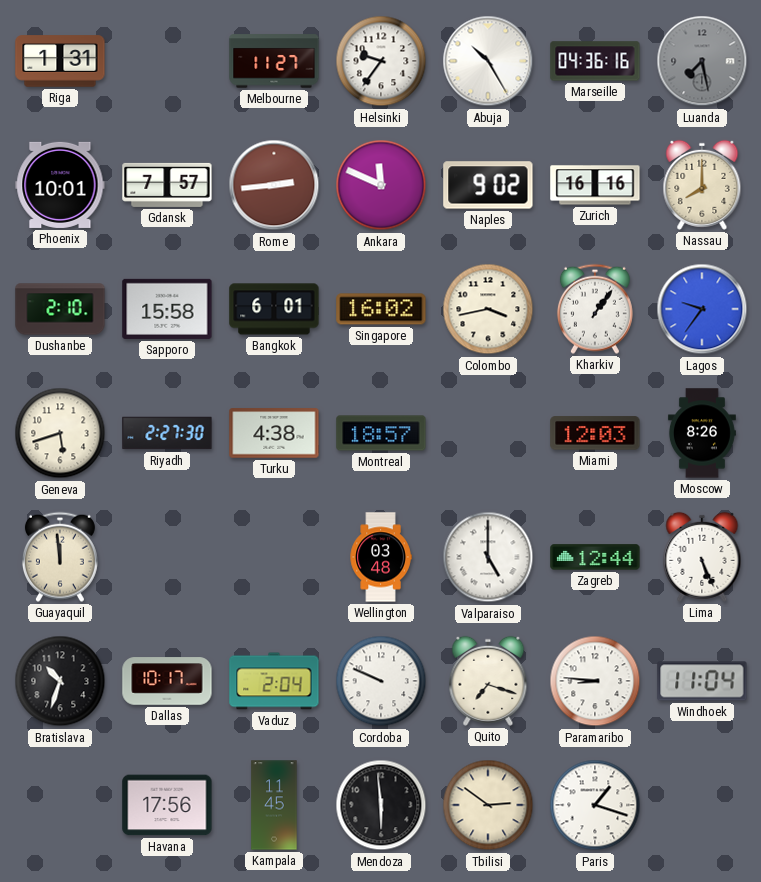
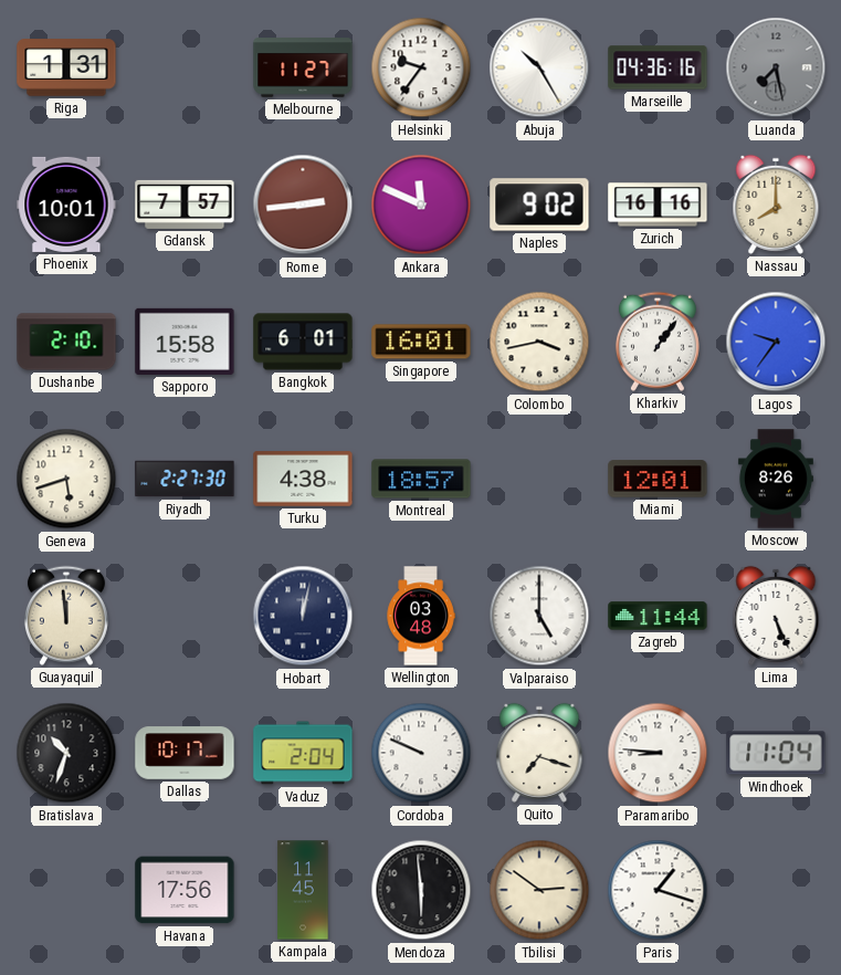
Singapore: 16:02 -> 16:01
Miami: 12:03 -> 12:01
Hobart: none -> 12:02
Zagreb: 12:44 -> 11:44
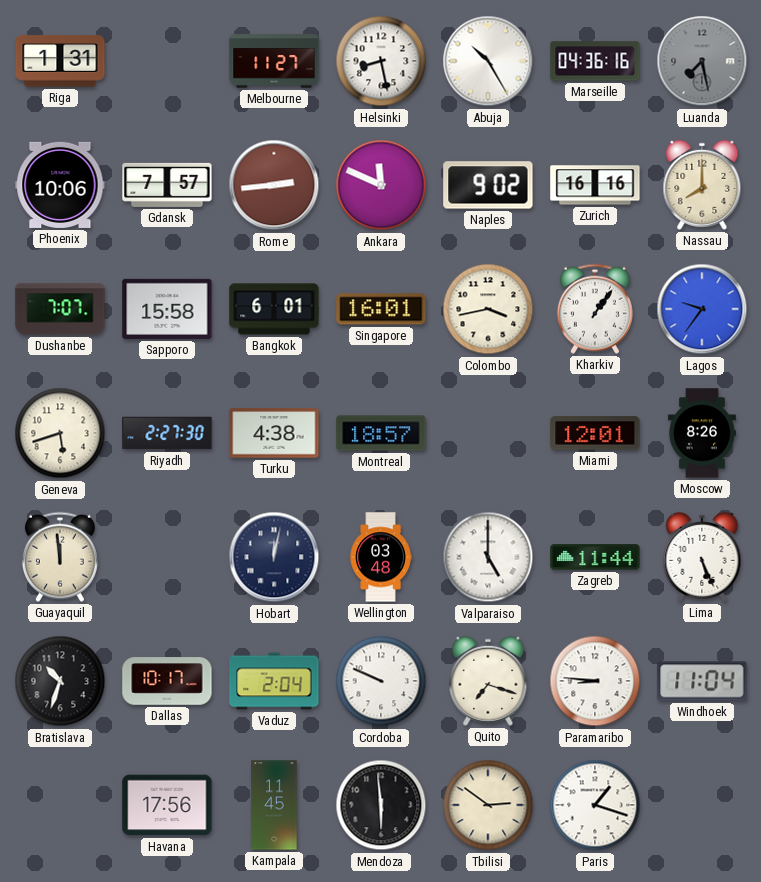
Helsinki: 9:36 -> 8:28
Phoenix: 10:01 -> 10:06
Dushanbe: 2:10 -> 7:07
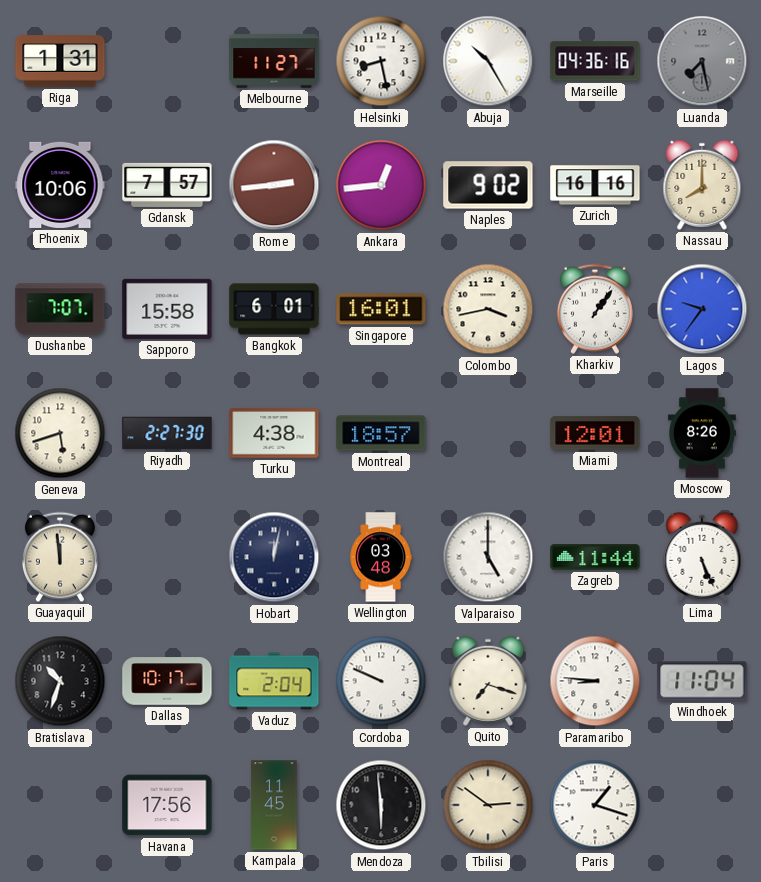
Ankara: 11:49 -> 12:44
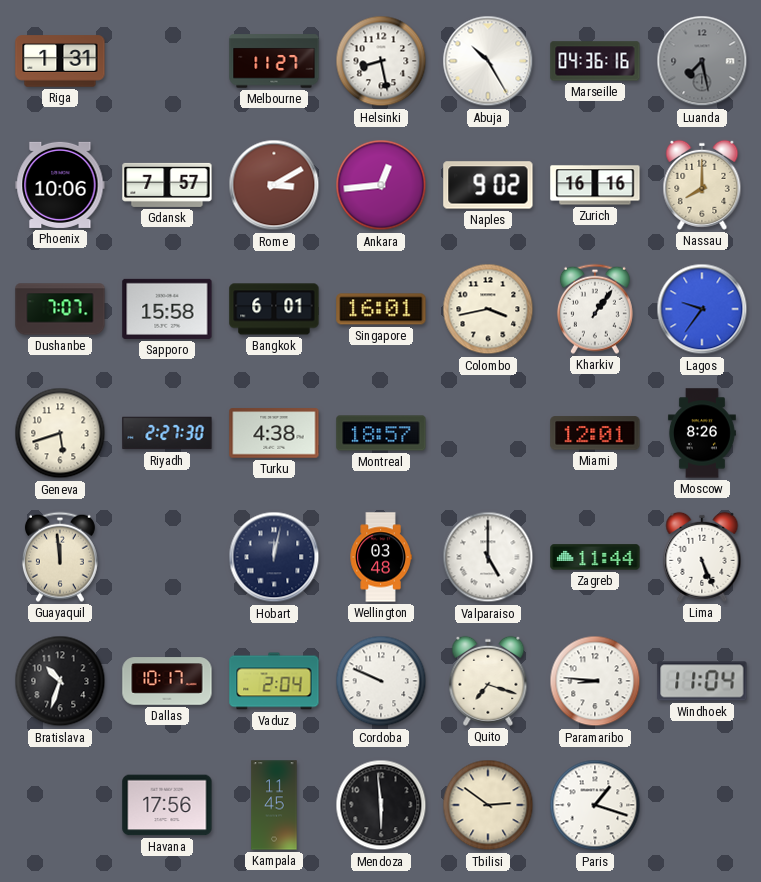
Rome: 2:44 -> 3:10
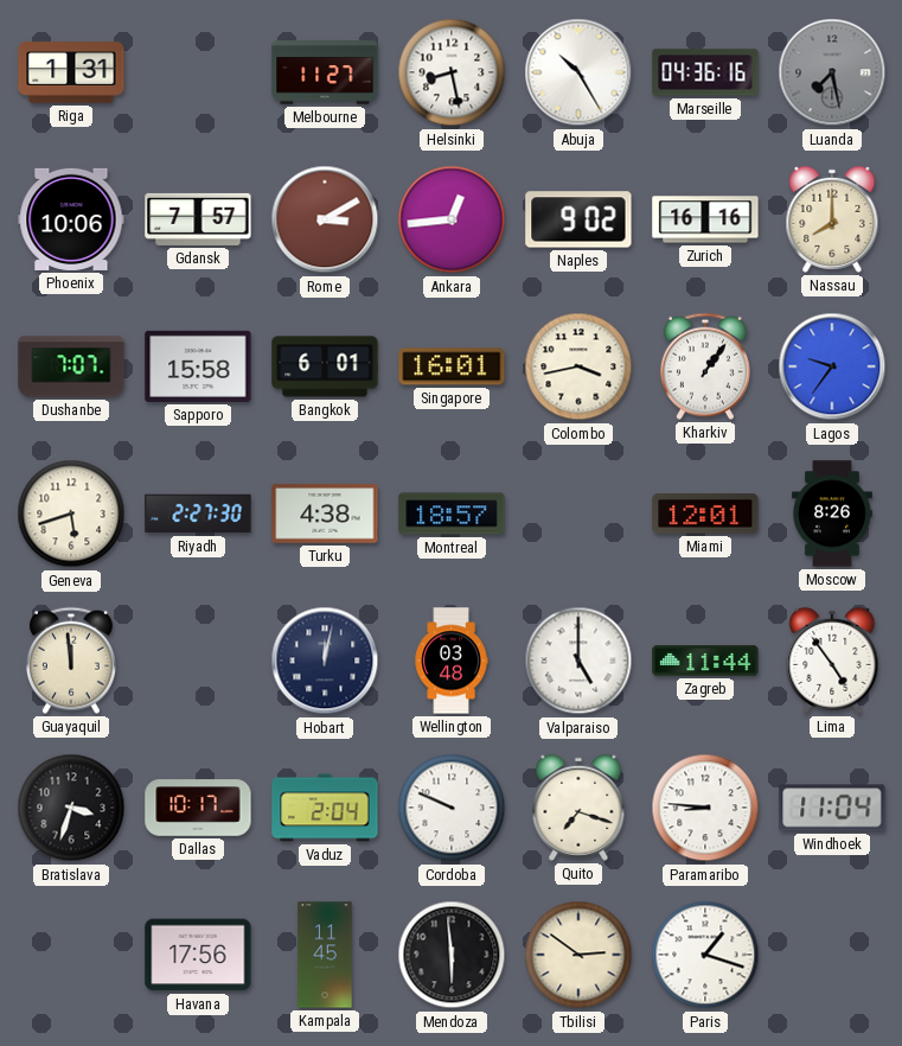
Lima: 5:26 -> 4:54
Bratislava: 10:33 -> 3:33
